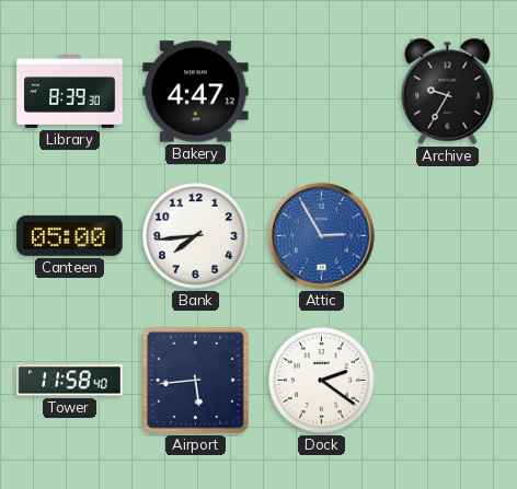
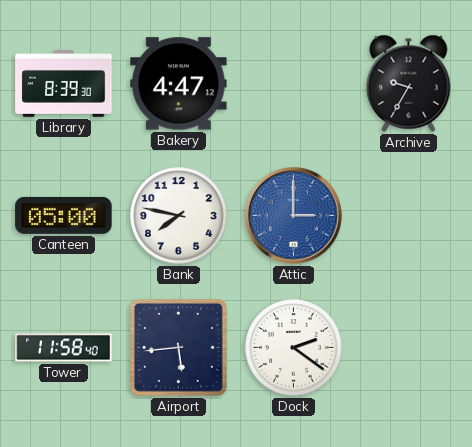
Bank: 7:44 -> 7:47
Attic: 2:55 -> 3:00
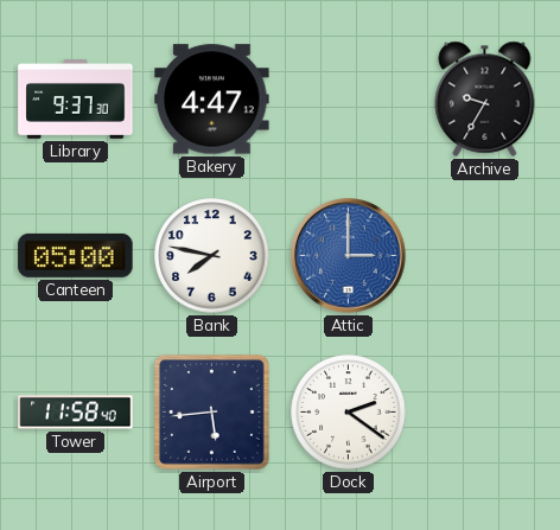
Library: 8:39 -> 9:37
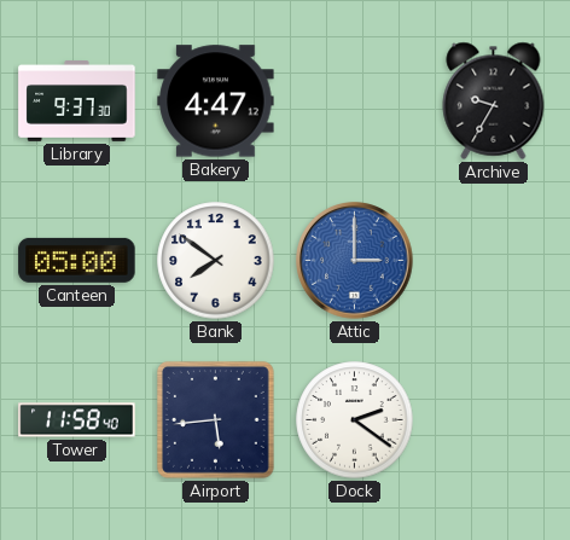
Bank: 7:47 -> 7:51
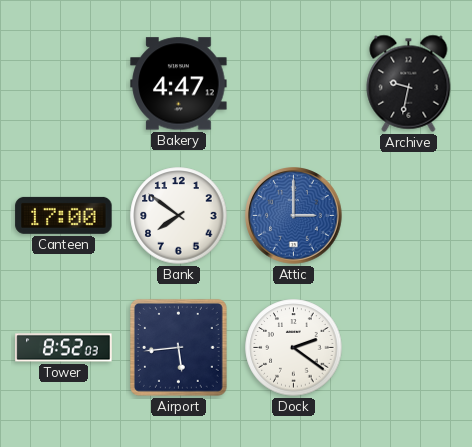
Library: 9:37 -> none
Archive: 9:35 -> 9:32
Canteen: 05:00 -> 17:00
Tower: 11:58 -> 8:52
